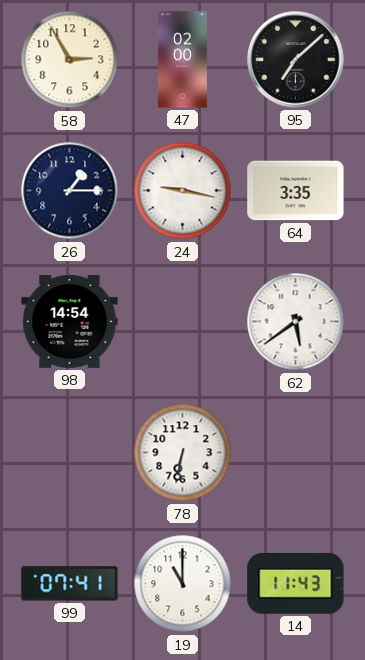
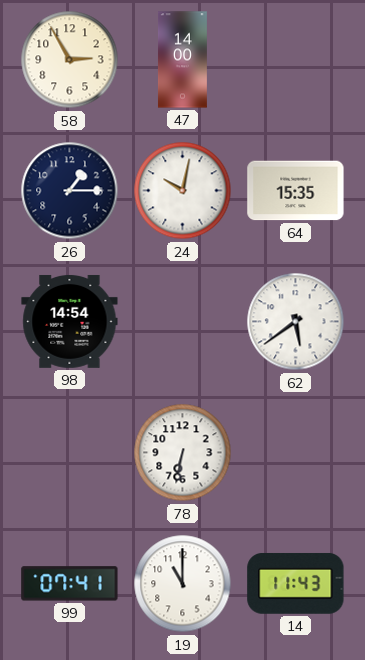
47: 02:00 -> 14:00
95: 7:08 -> none
24: 9:17 -> 10:02
64: 3:35 -> 15:35
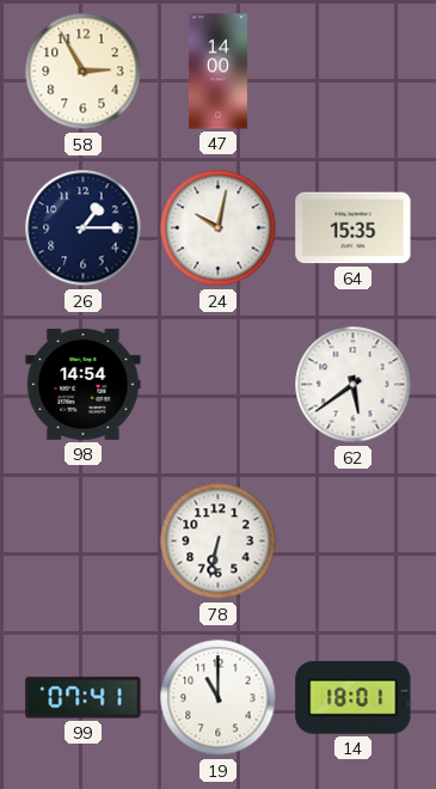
14: 11:43 -> 18:01
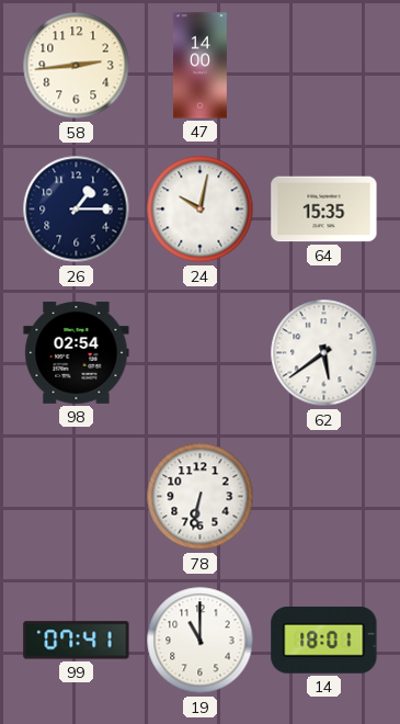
58: 2:55 -> 2:44
98: 14:54 -> 02:54
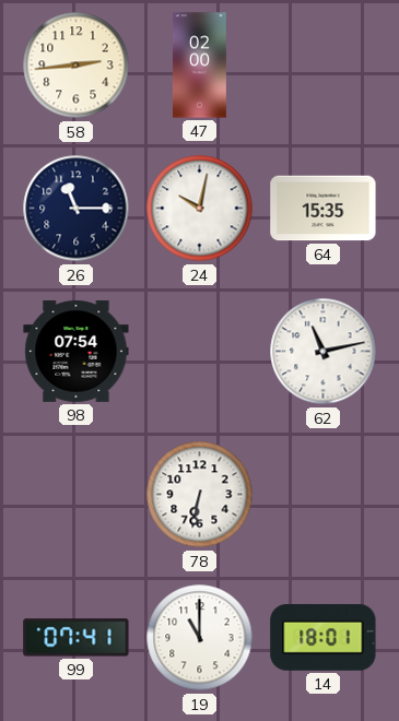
47: 14:00 -> 02:00
26: 1:15 -> 11:15
98: 02:54 -> 07:54
62: 5:39 -> 11:13
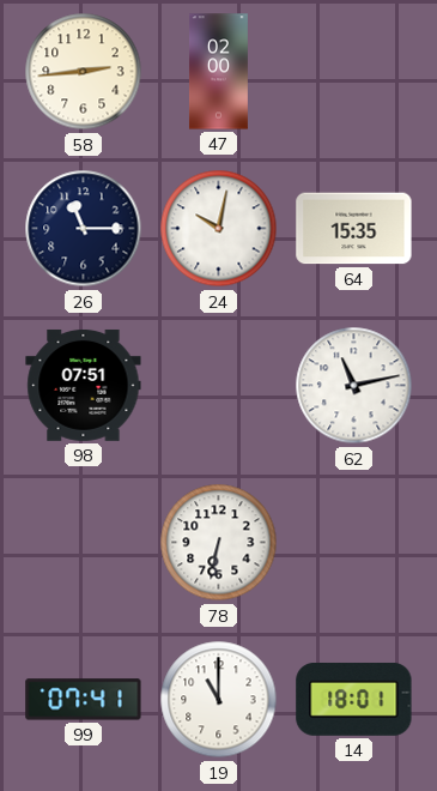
98: 07:54 -> 07:51
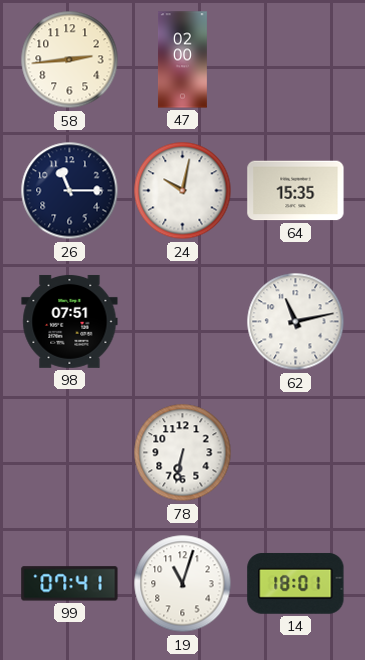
19: 11:00 -> 11:03
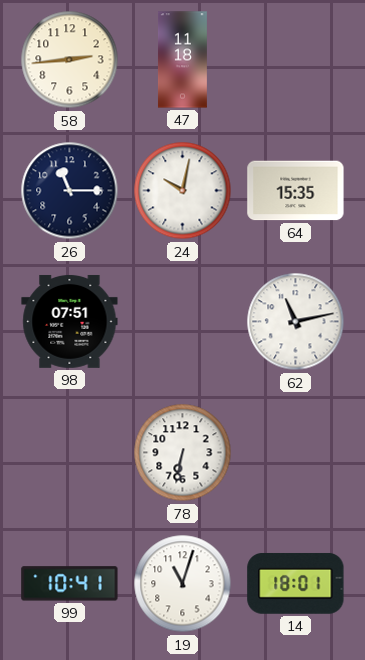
47: 02:00 -> 11:18
99: 07:41 -> 10:41
